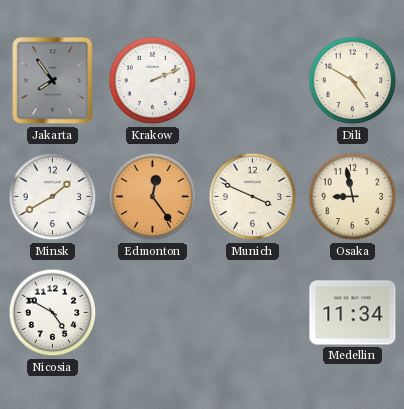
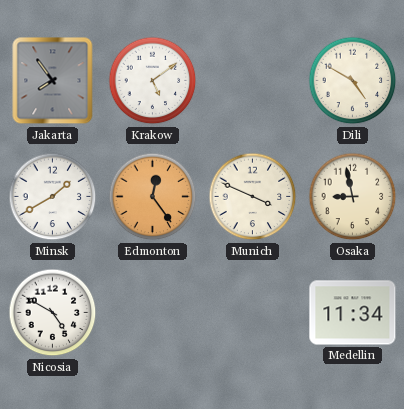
Krakow: 2:11 -> 5:09
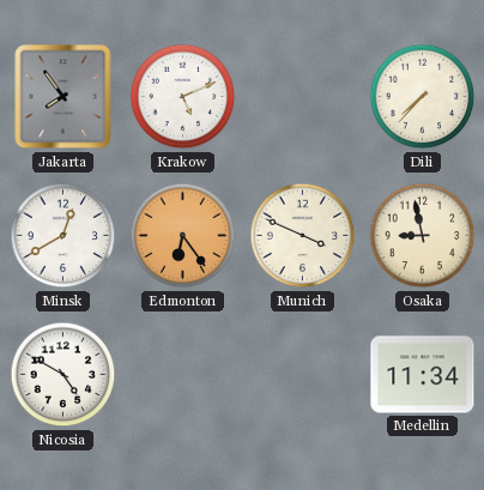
Krakow: 5:09 -> 5:11
Dili: 4:50 -> 7:37
Minsk: 1:40 -> 12:40
Edmonton: 12:24 -> 6:24
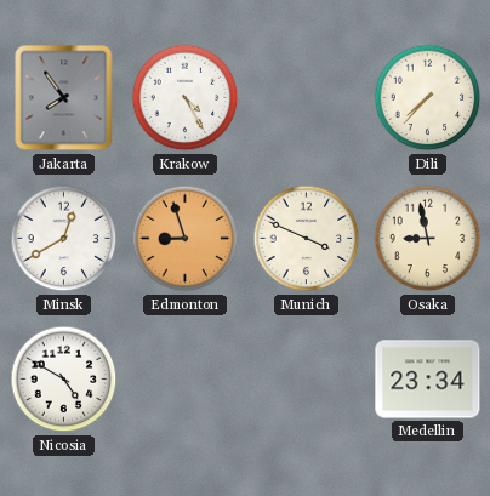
Krakow: 5:11 -> 4:25
Edmonton: 6:24 -> 8:57
Medellin: 11:34 -> 23:34
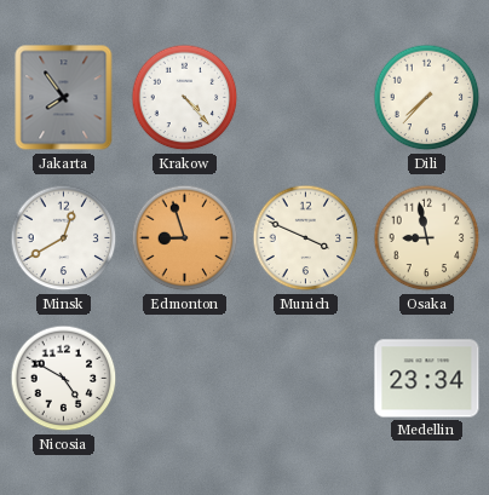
Krakow: 4:25 -> 4:23
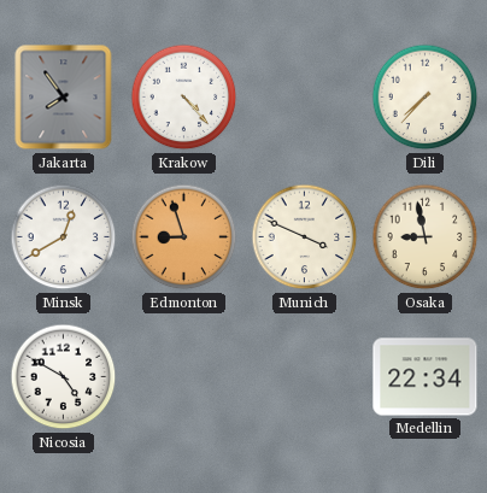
Medellin: 23:34 -> 22:34
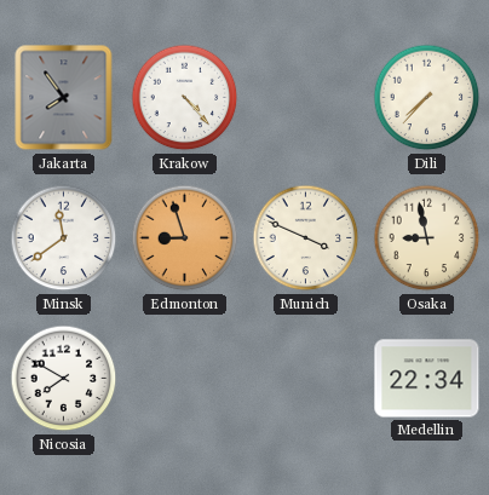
Minsk: 12:40 -> 11:39
Nicosia: 4:50 -> 7:50
